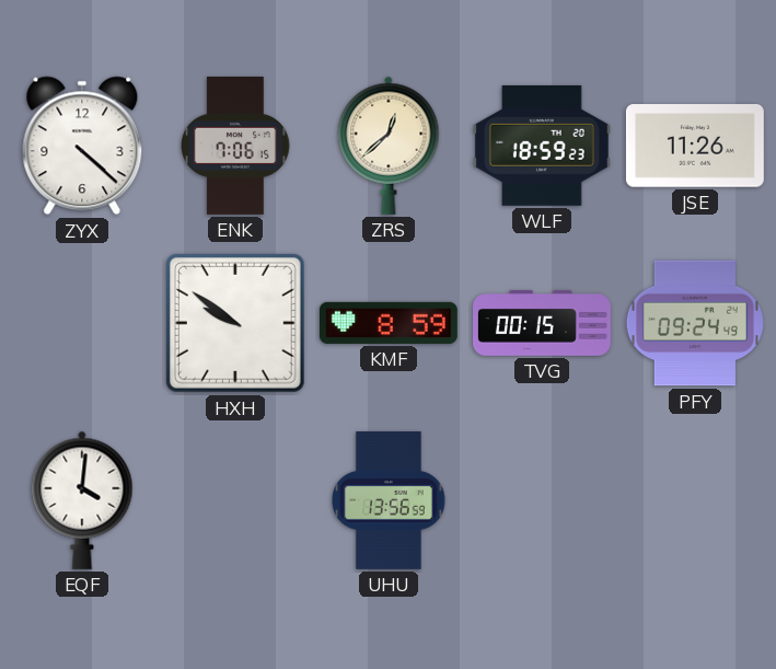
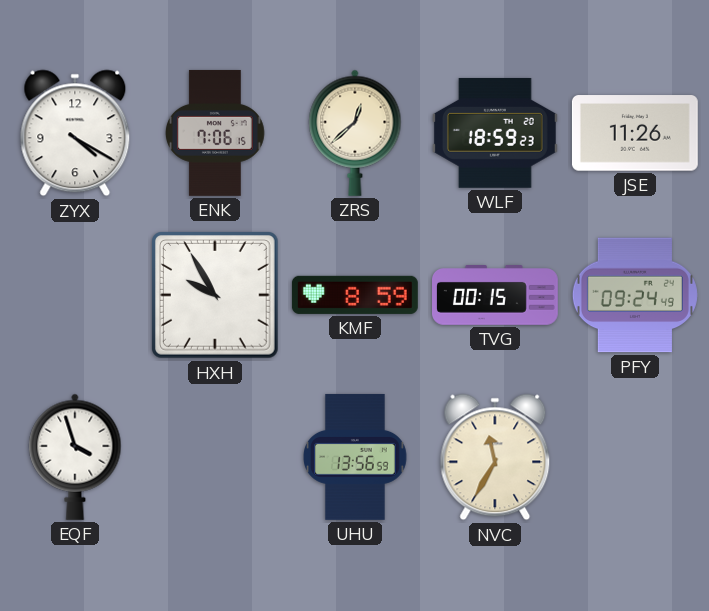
ZYX: 4:22 -> 4:20
HXH: 9:51 -> 9:55
EQF: 4:01 -> 3:57
NVC: none -> 11:35
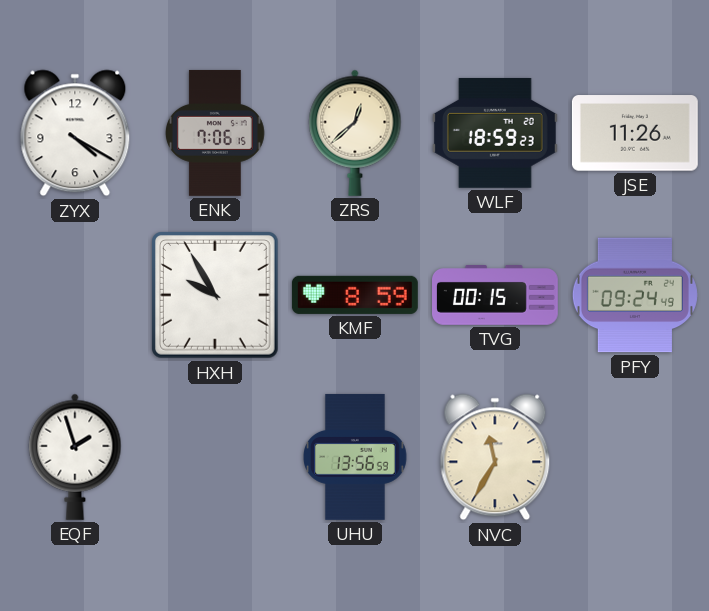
EQF: 3:57 -> 1:57
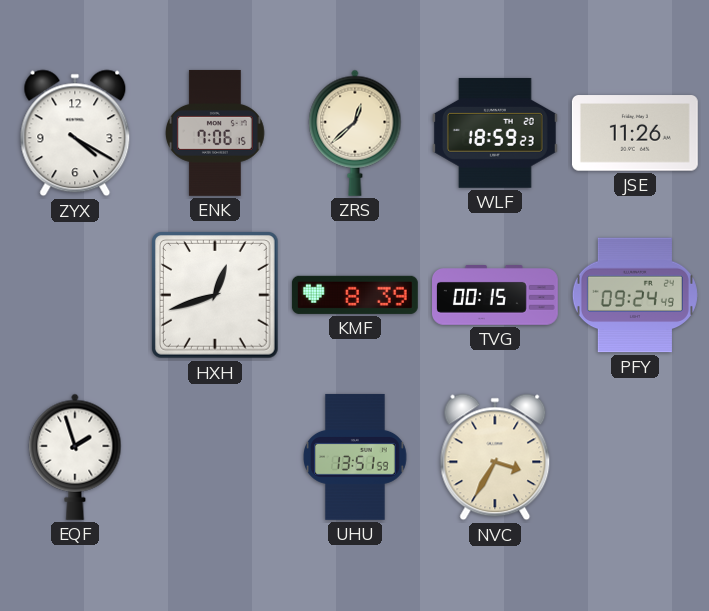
HXH: 9:55 -> 12:42
KMF: 8:59 -> 8:39
UHU: 13:56 -> 13:51
NVC: 11:35 -> 3:35
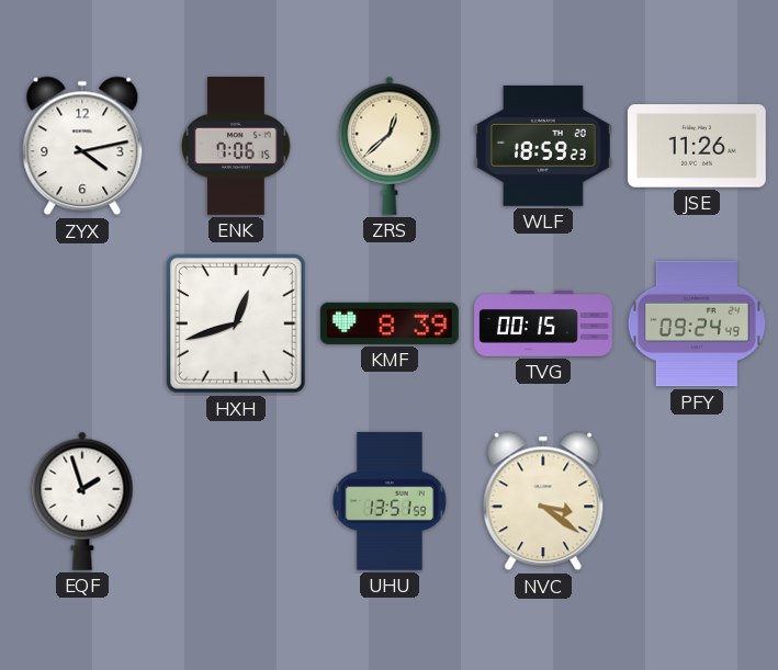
ZYX: 4:20 -> 4:13
NVC: 3:35 -> 3:21
